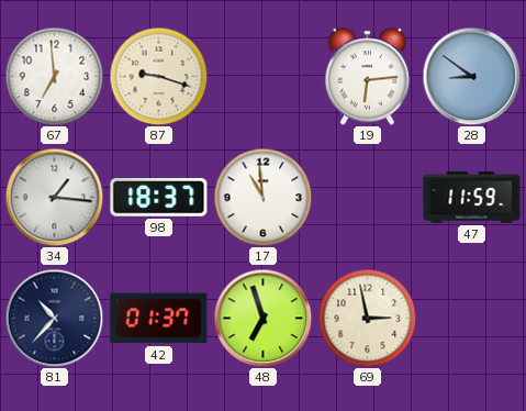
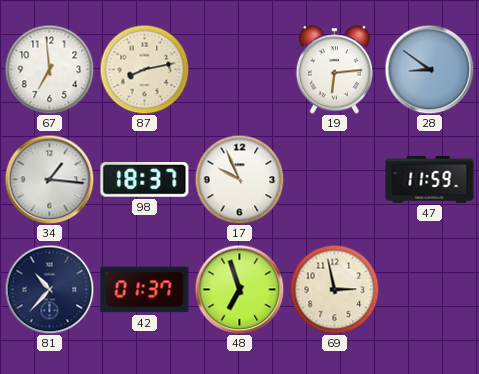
87: 9:18 -> 8:13
17: 10:59 -> 9:56
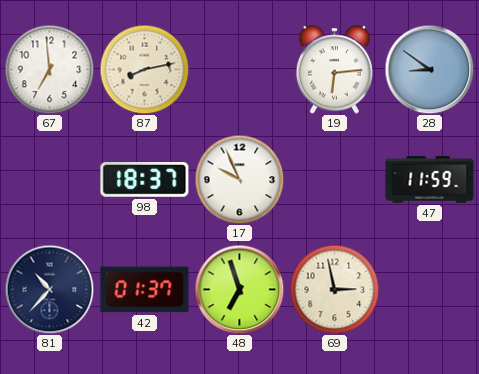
34: 1:16 -> none
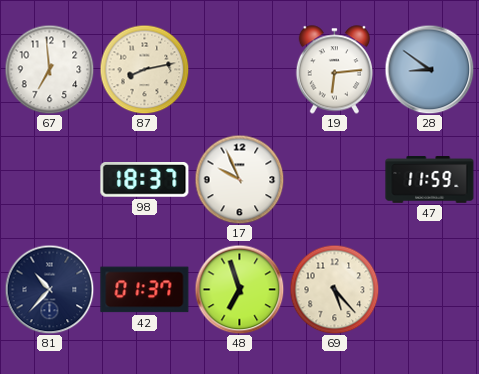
69: 2:58 -> 5:23
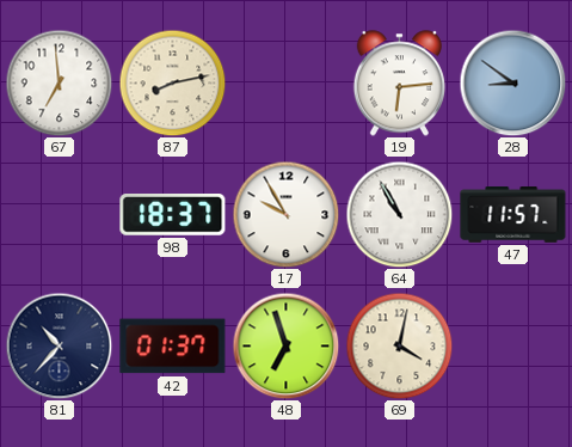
17: 9:56 -> 9:55
64: none -> 10:55
47: 11:59 -> 11:57
69: 5:23 -> 4:02
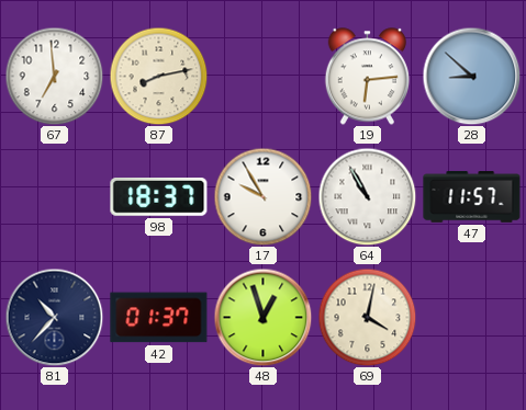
28: 8:51 -> 8:52
48: 6:57 -> 12:57
